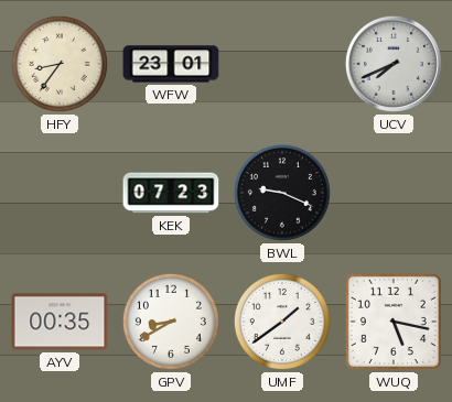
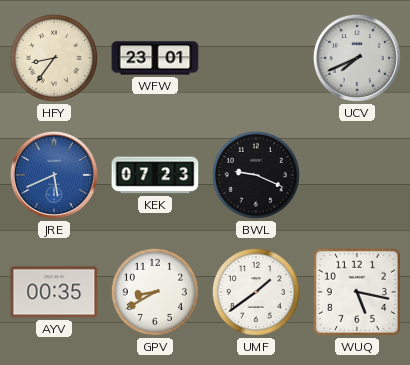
JRE: none -> 5:41
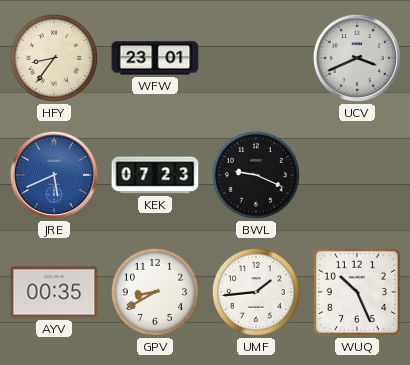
UCV: 7:41 -> 3:41
UMF: 1:39 -> 1:44
WUQ: 5:17 -> 10:26
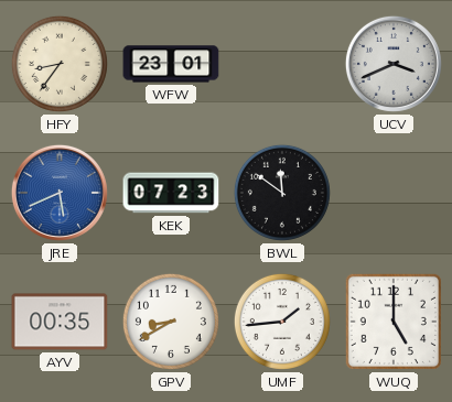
BWL: 9:19 -> 11:51
WUQ: 10:26 -> 5:00
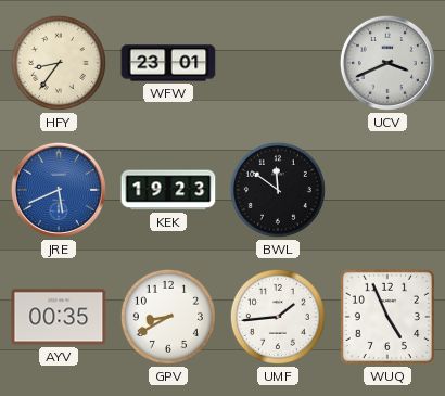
KEK: 07:23 -> 19:23
WUQ: 5:00 -> 4:56
